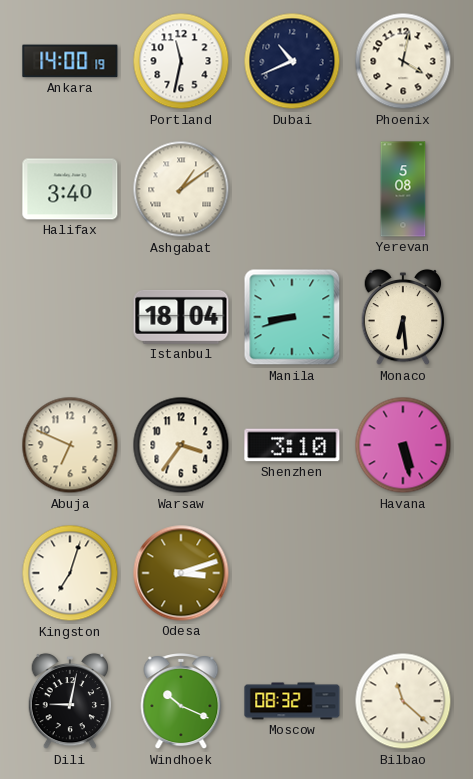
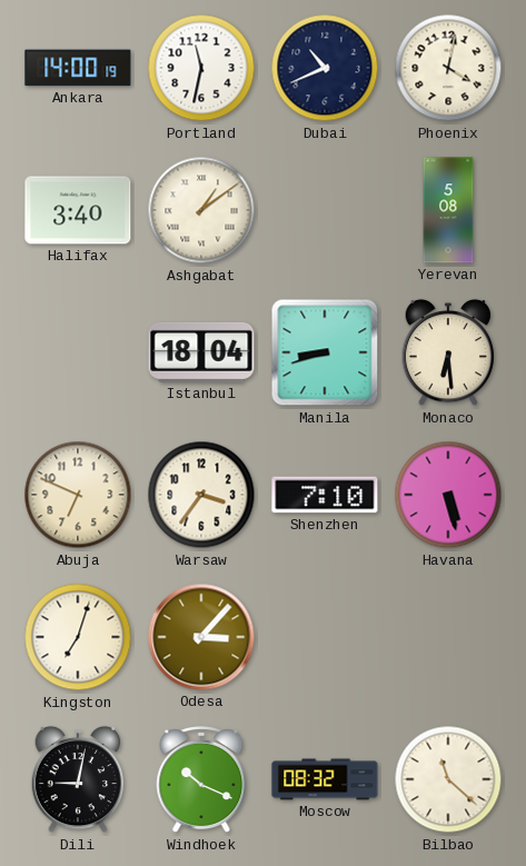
Shenzhen: 3:10 -> 7:10
Odesa: 3:12 -> 3:07
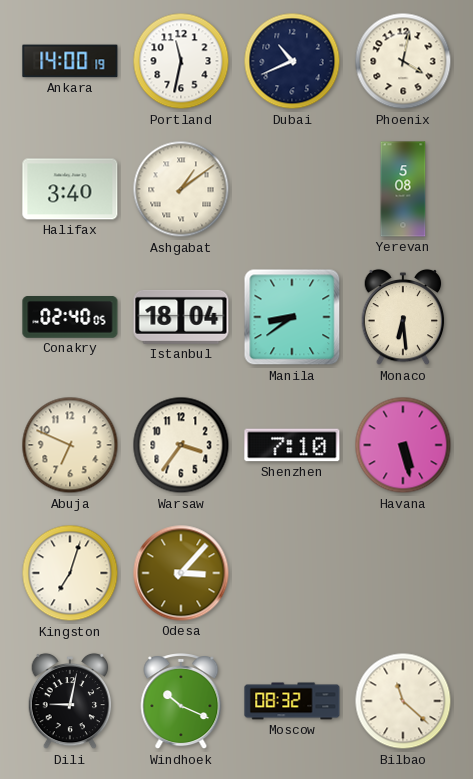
Conakry: none -> 02:40
Manila: 8:42 -> 8:39
